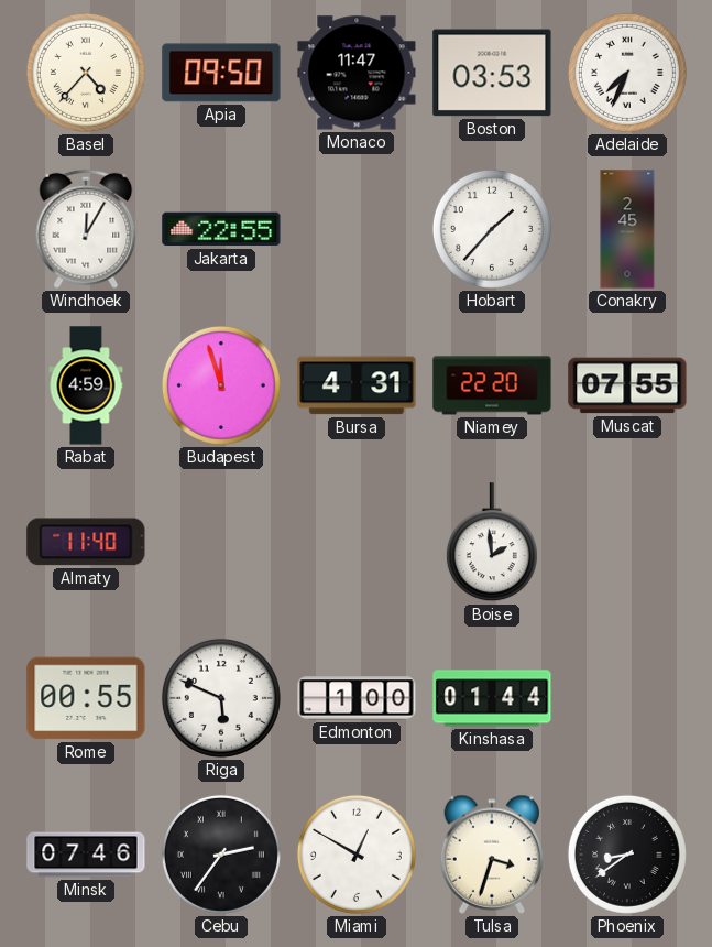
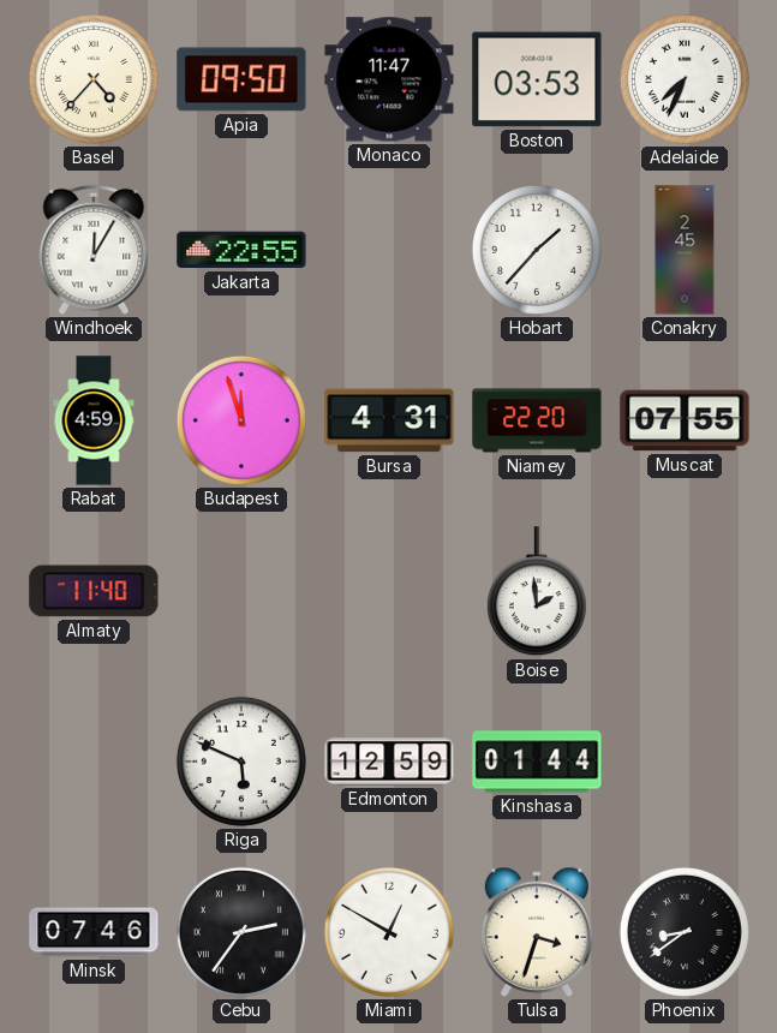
Rome: 00:55 -> none
Edmonton: 1:00 -> 12:59
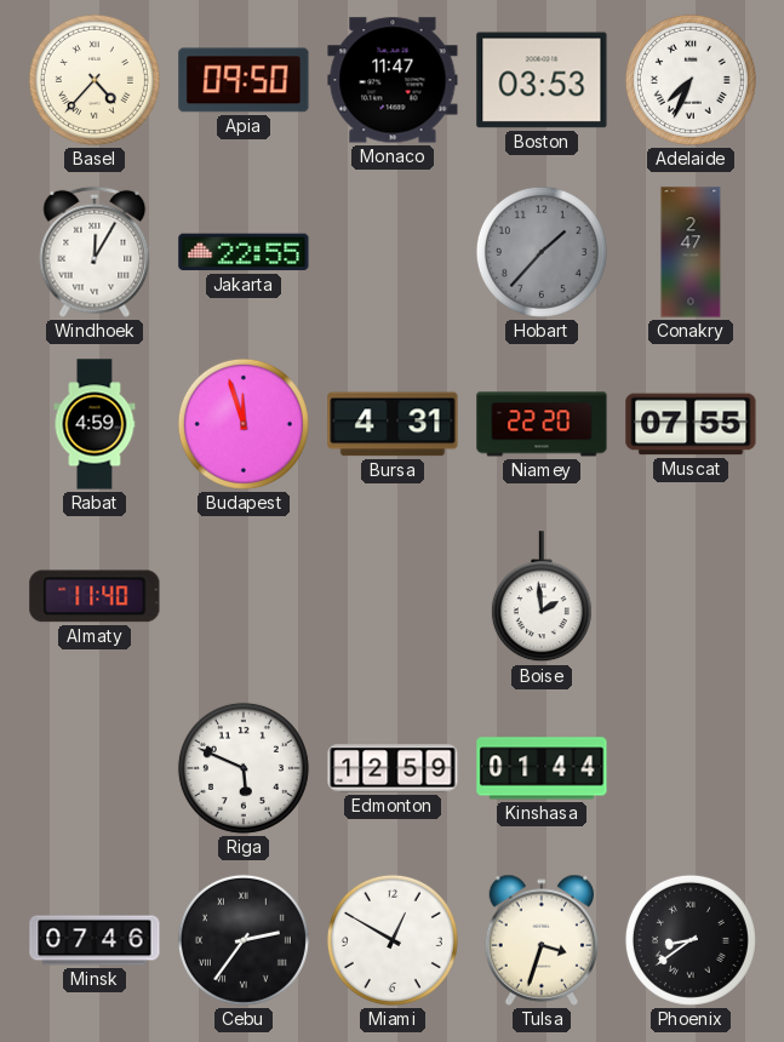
Hobart dial: white -> grey
Conakry: 2:45 -> 2:47
